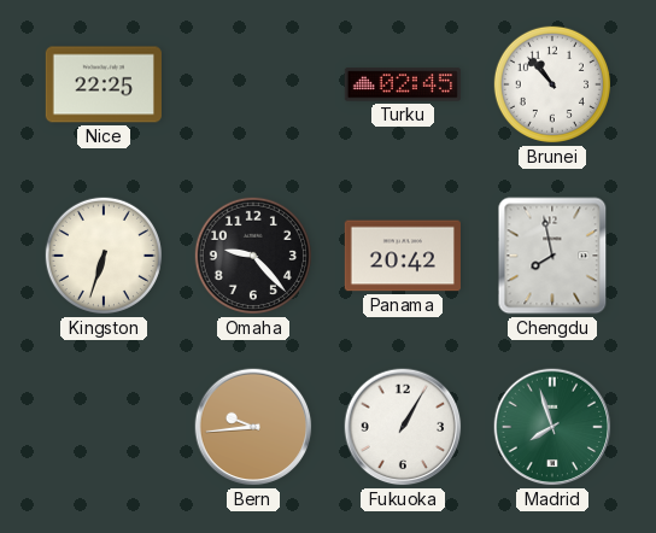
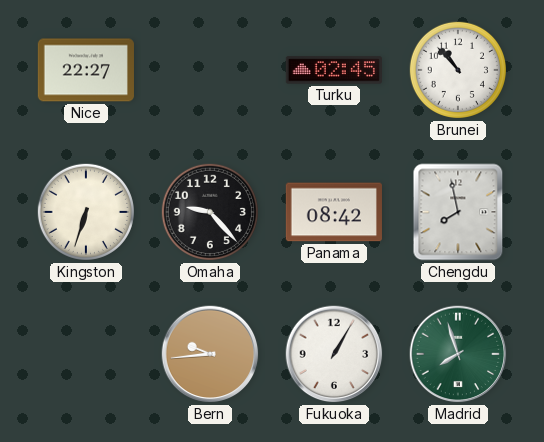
Nice: 22:25 -> 22:27
Panama: 20:42 -> 08:42
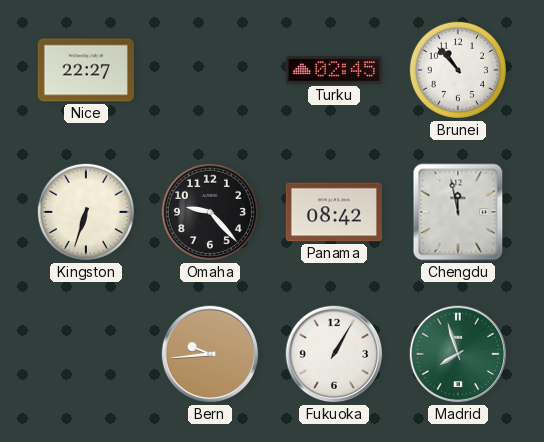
Chengdu: 7:58 -> 11:58
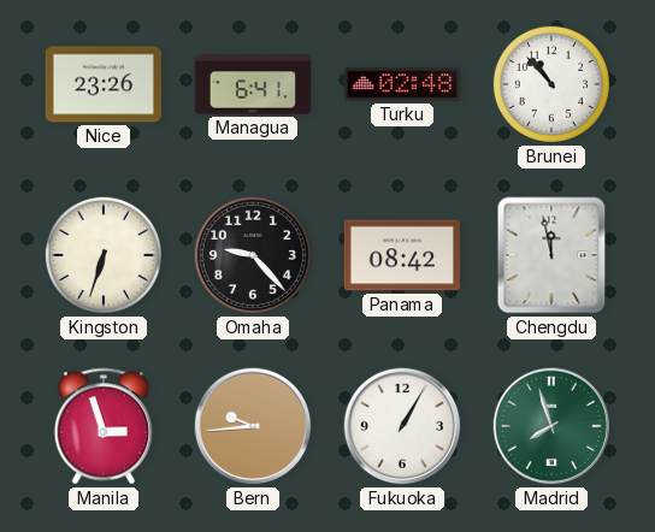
Nice: 22:27 -> 23:26
Managua: none -> 6:41
Turku: 02:45 -> 02:48
Manila: none -> 2:57
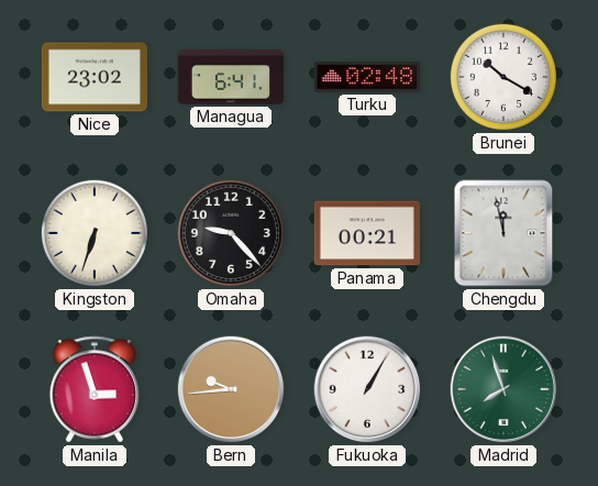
Nice: 23:26 -> 23:02
Brunei: 10:53 -> 10:20
Panama: 08:42 -> 00:21
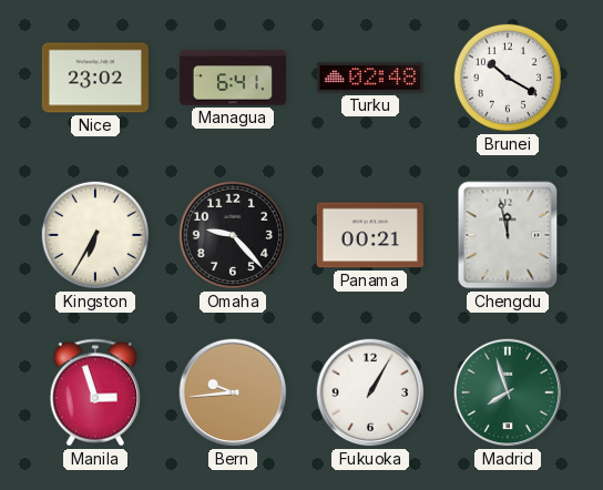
Kingston: 6:33 -> 6:35
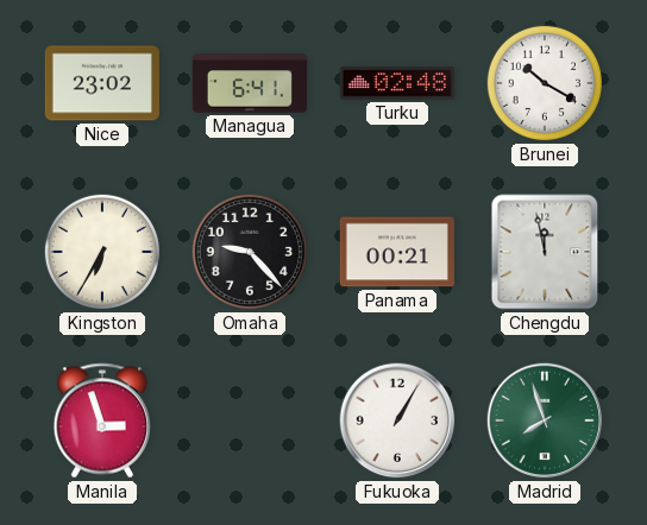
Bern: 9:44 -> none
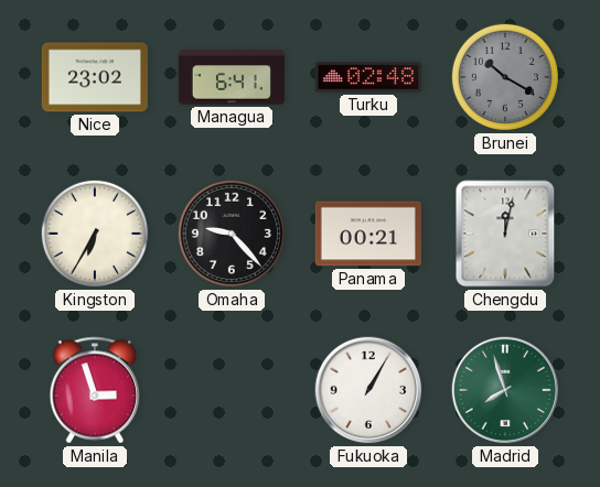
Brunei dial: white -> grey
Chengdu: 11:58 -> 12:02
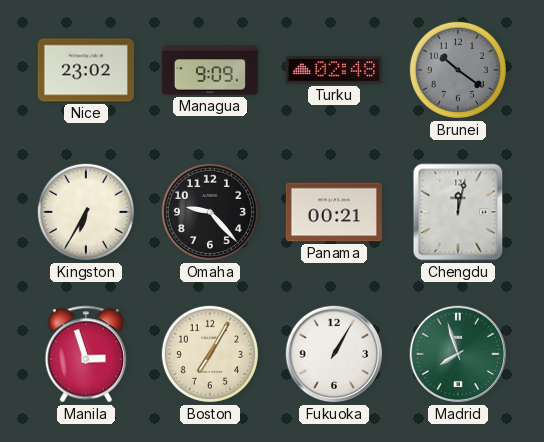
Managua: 6:41 -> 9:09
Brunei: 10:20 -> 10:21
Boston: none -> 7:05
